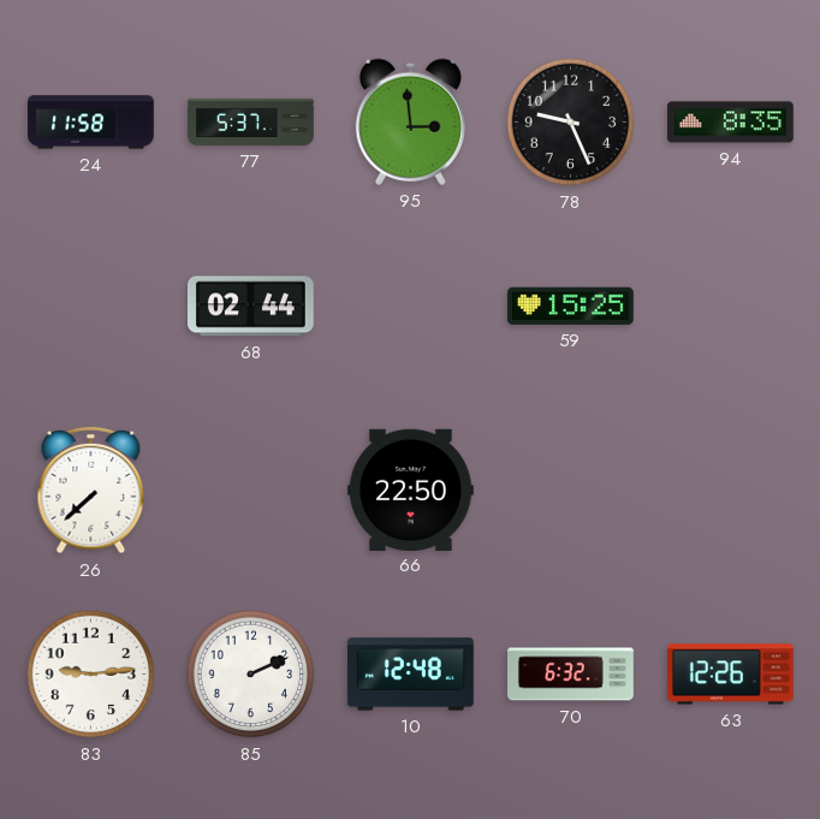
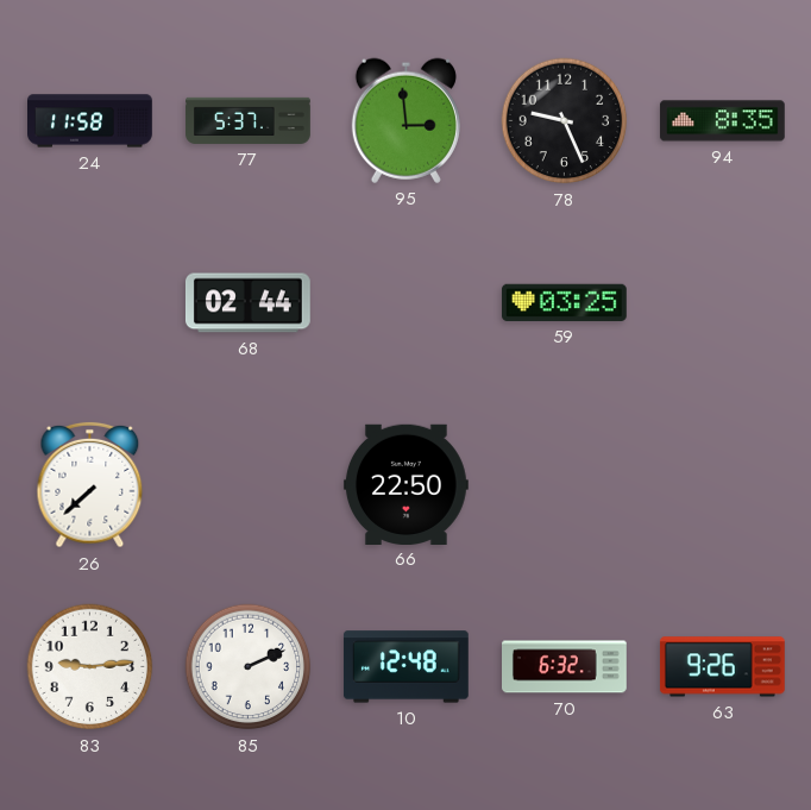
59: 15:25 -> 03:25
63: 12:26 -> 9:26
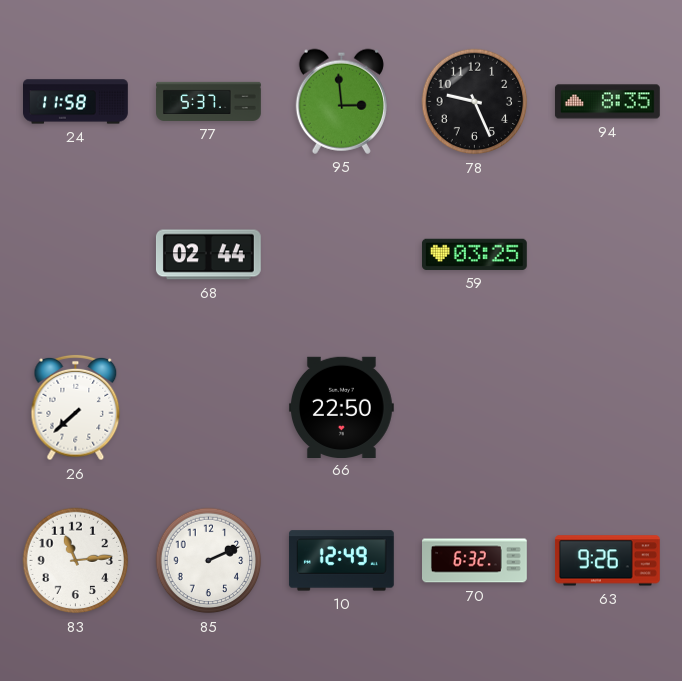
83: 9:14 -> 11:14
10: 12:48 -> 12:49
